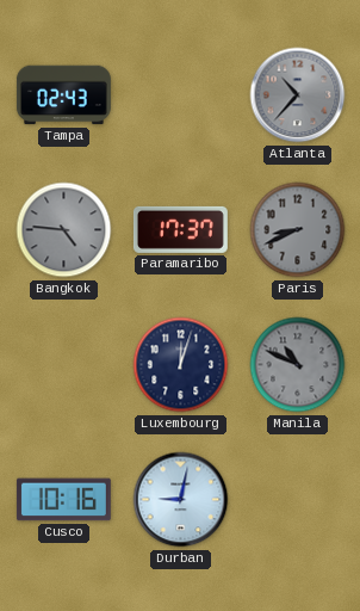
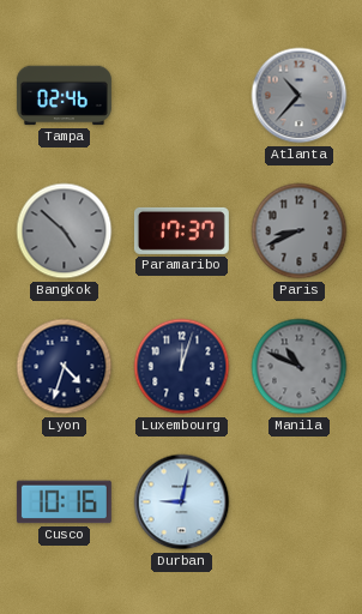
Tampa: 02:43 -> 02:46
Bangkok: 4:46 -> 4:52
Lyon: none -> 4:33
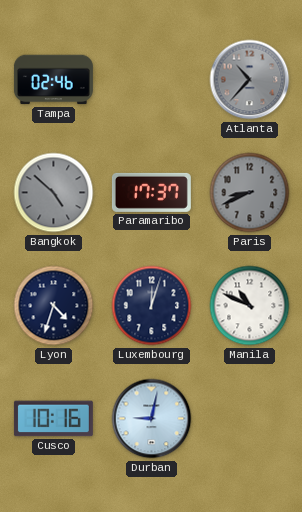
Manila dial: grey -> white
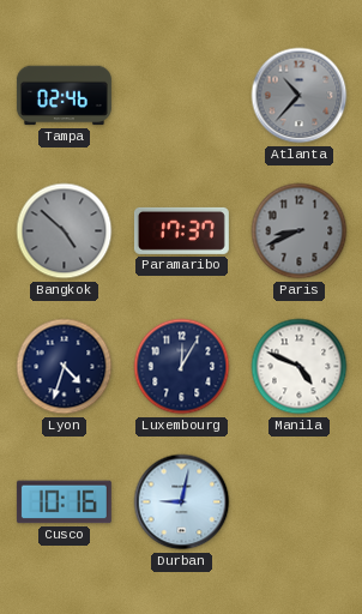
Luxembourg: 12:03 -> 12:05
Manila: 10:49 -> 4:49
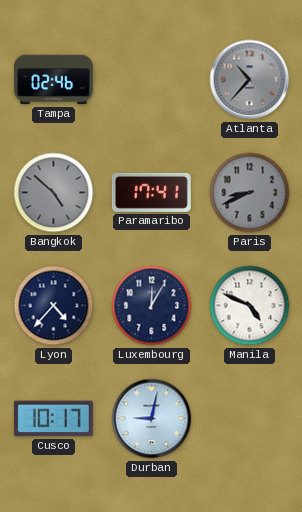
Paramaribo: 17:37 -> 17:41
Lyon: 4:33 -> 4:37
Cusco: 10:16 -> 10:17
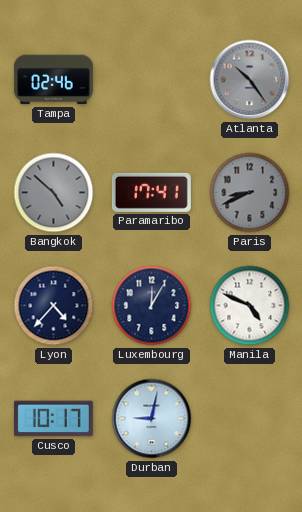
Atlanta: 10:37 -> 10:24
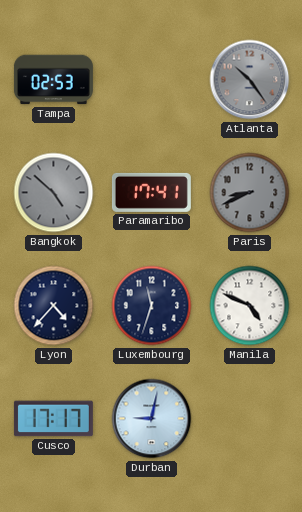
Tampa: 02:46 -> 02:53
Luxembourg: 12:05 -> 11:33
Cusco: 10:17 -> 17:17
